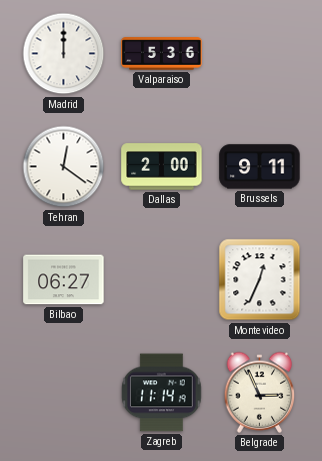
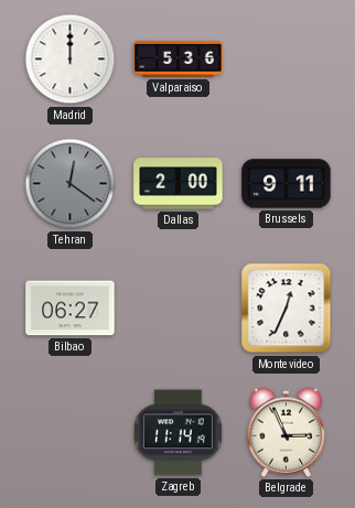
Tehran dial: white -> grey
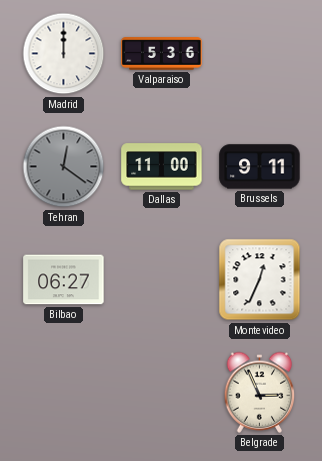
Dallas: 2:00 -> 11:00
Zagreb: 11:14 -> none
